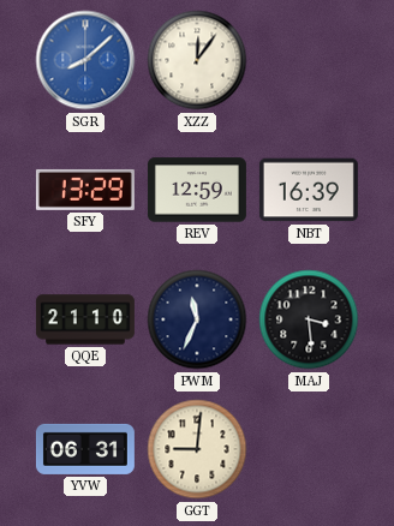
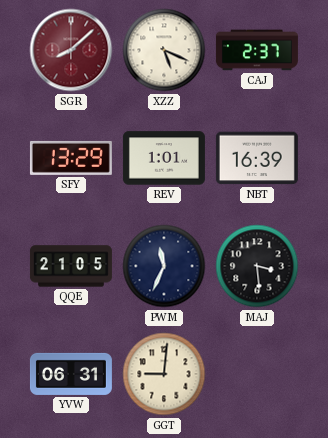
SGR dial: blue -> burgundy
XZZ: 12:06 -> 5:19
CAJ: none -> 2:37
REV: 12:59 -> 1:01
QQE: 21:10 -> 21:05
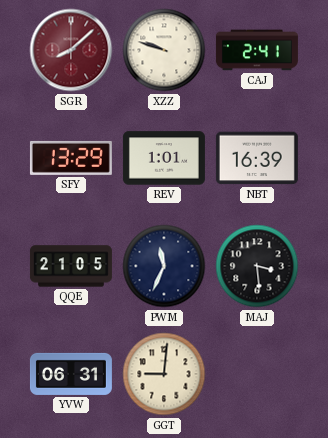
XZZ: 5:19 -> 9:48
CAJ: 2:37 -> 2:41
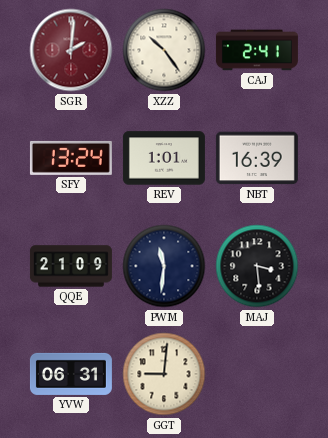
SGR: 8:08 -> 2:01
XZZ: 9:48 -> 10:24
SFY: 13:29 -> 13:24
QQE: 21:05 -> 21:09
PWM: 11:34 -> 11:31
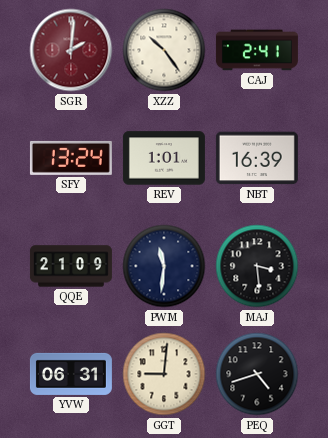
PEQ: none -> 4:42
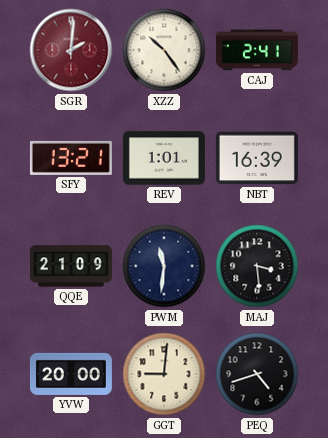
SFY: 13:24 -> 13:21
YVW: 06:31 -> 20:00
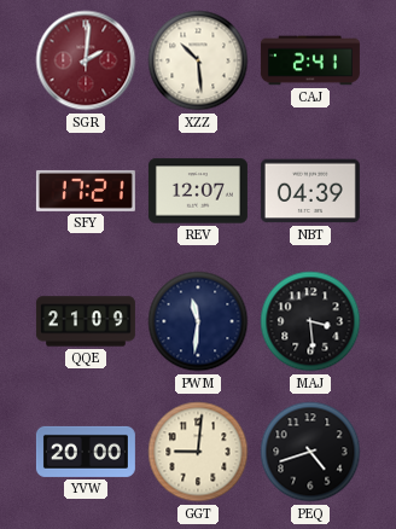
XZZ: 10:24 -> 10:29
SFY: 13:21 -> 17:21
REV: 1:01 -> 12:07
NBT: 16:39 -> 04:39
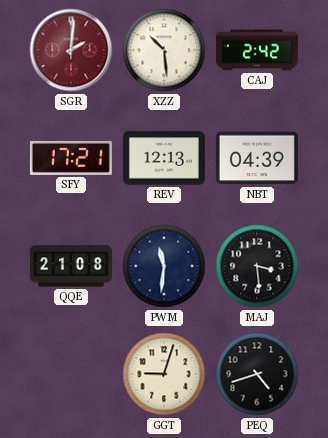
CAJ: 2:41 -> 2:42
REV: 12:07 -> 12:13
QQE: 21:09 -> 21:08
YVW: 20:00 -> none
GGT: 9:01 -> 9:03
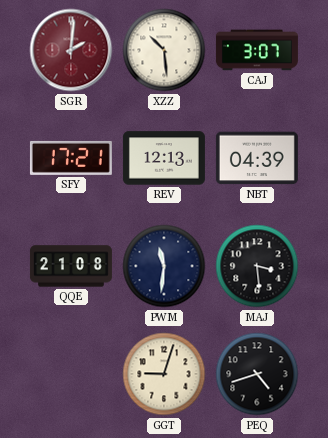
CAJ: 2:42 -> 3:07
